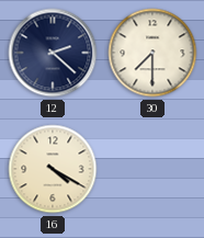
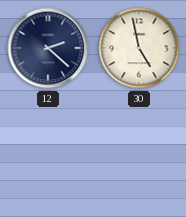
30: 7:30 -> 4:58
16: 4:20 -> none
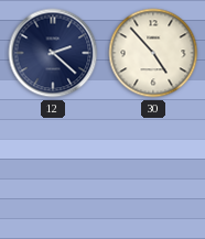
30: 4:58 -> 4:53
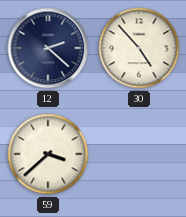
59: none -> 3:38
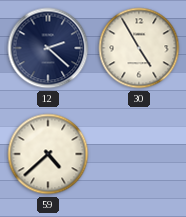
30: 4:53 -> 4:55
59: 3:38 -> 4:38
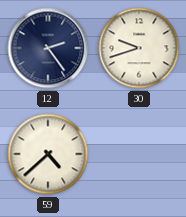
12: 2:22 -> 2:24
30: 4:55 -> 9:42
